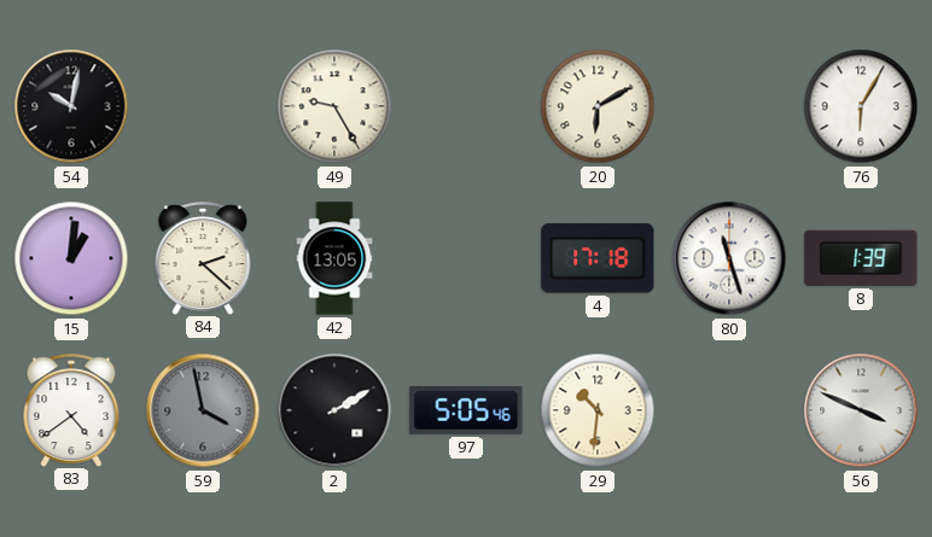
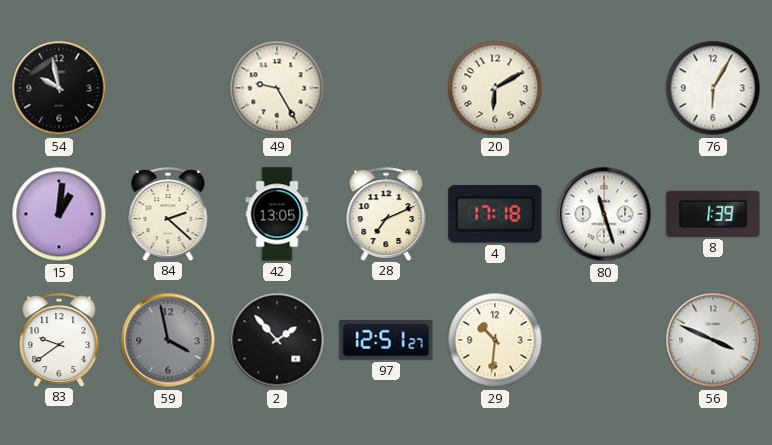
54: 10:02 -> 9:58
28: none -> 7:11
83: 4:39 -> 9:39
2: 2:10 -> 1:53
97: 5:05 -> 12:51
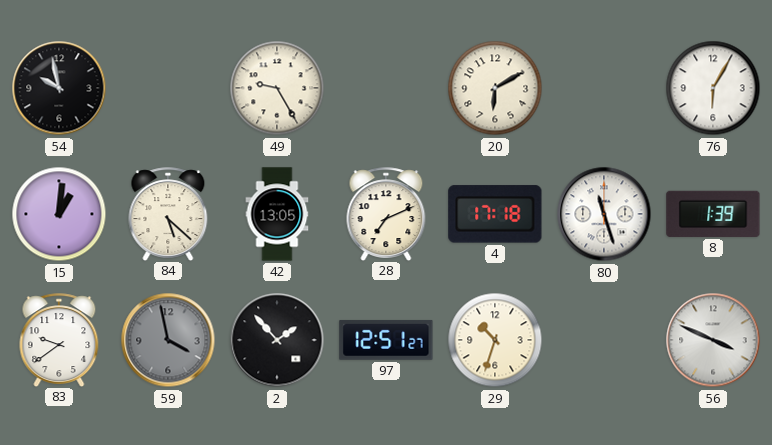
84: 2:22 -> 5:22
29: 10:31 -> 10:33
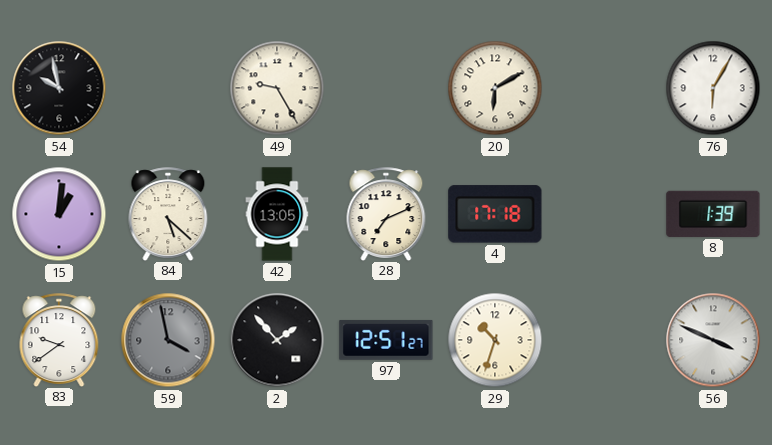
80: 11:27 -> none
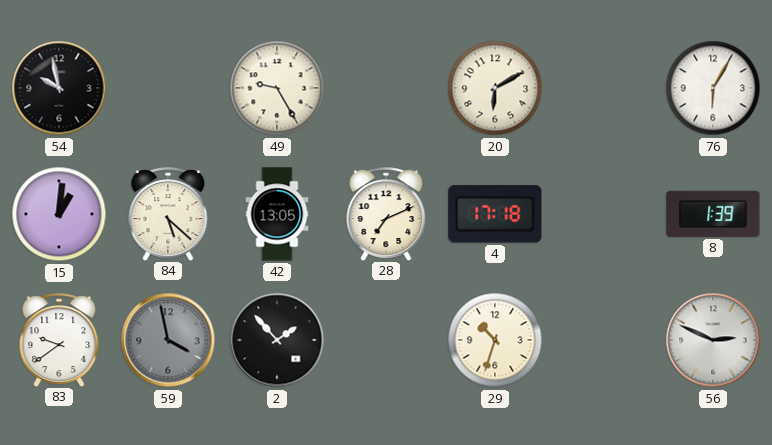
97: 12:51 -> none
56: 3:49 -> 2:49
